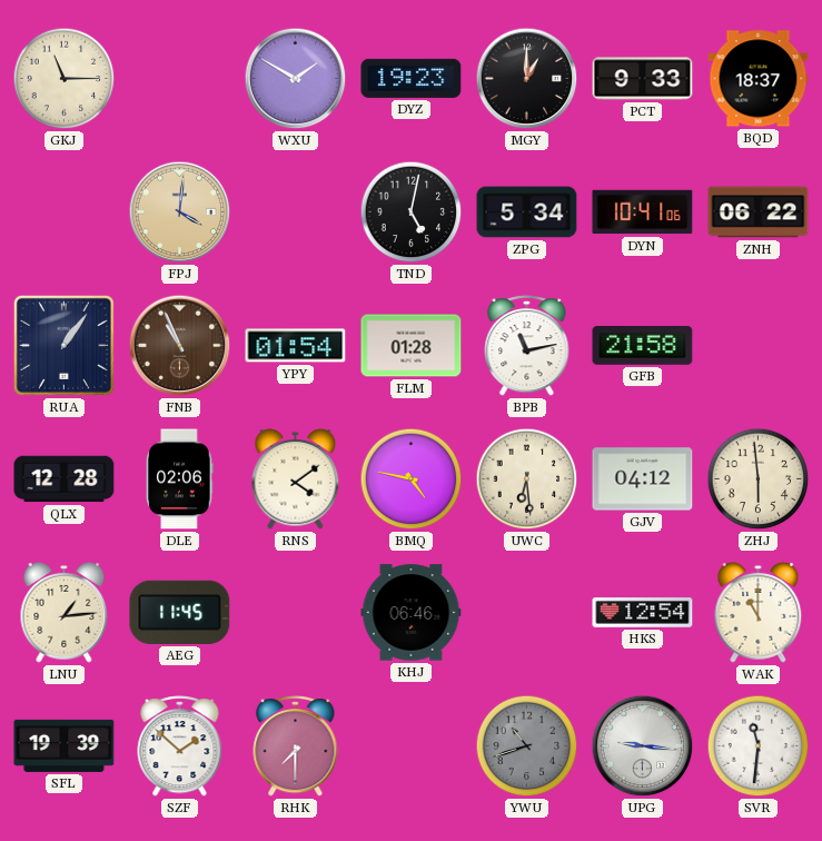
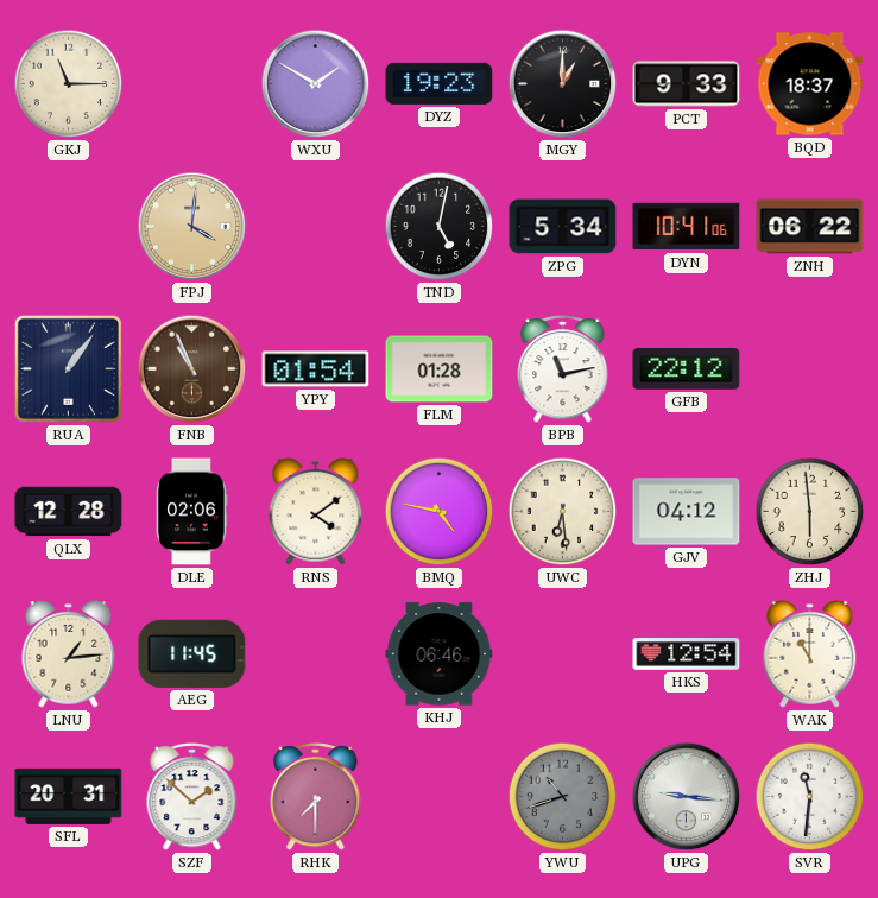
GFB: 21:58 -> 22:12
SFL: 19:39 -> 20:31
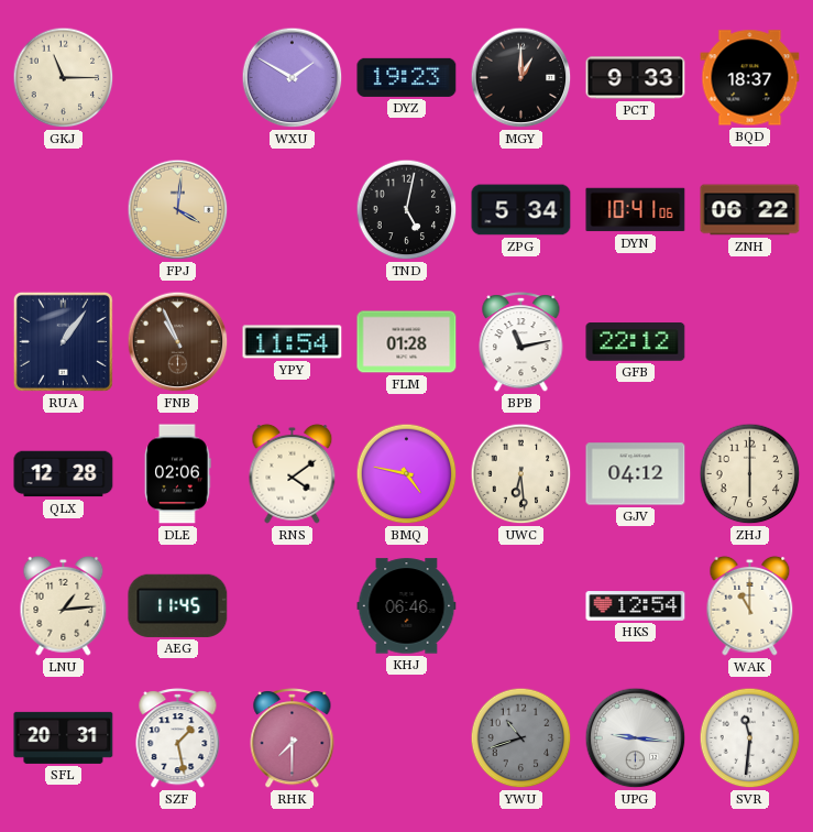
YPY: 01:54 -> 11:54
ZHJ: 5:59 -> 6:00
SZF: 1:52 -> 1:28
